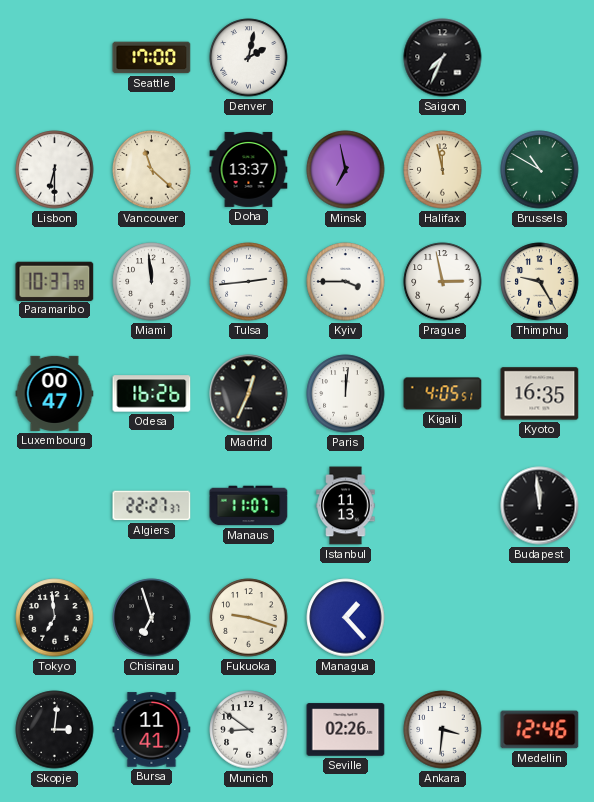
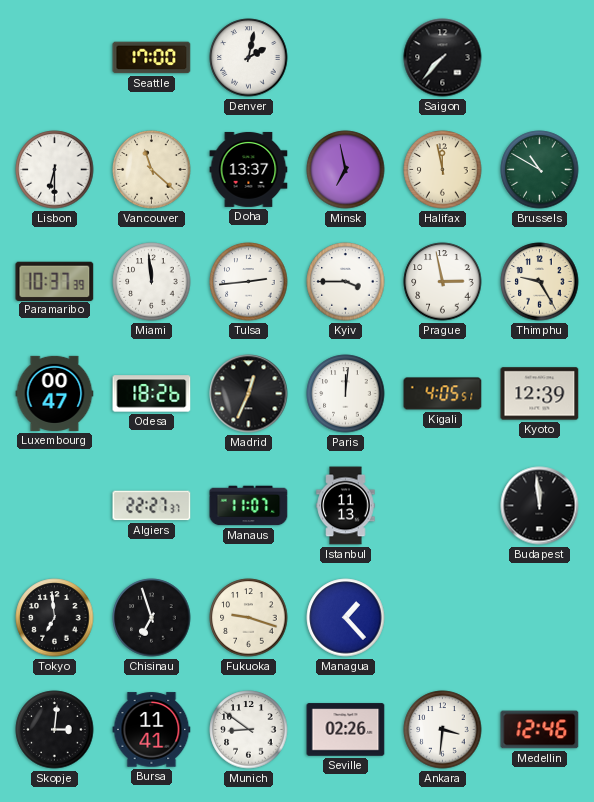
Saigon: 7:34 -> 7:37
Odesa: 16:26 -> 18:26
Kyoto: 16:35 -> 12:39
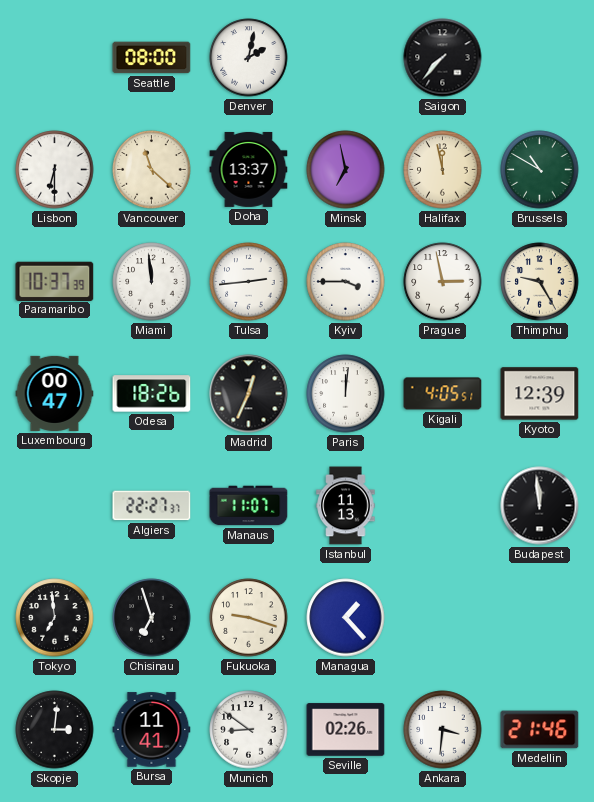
Seattle: 17:00 -> 08:00
Medellin: 12:46 -> 21:46
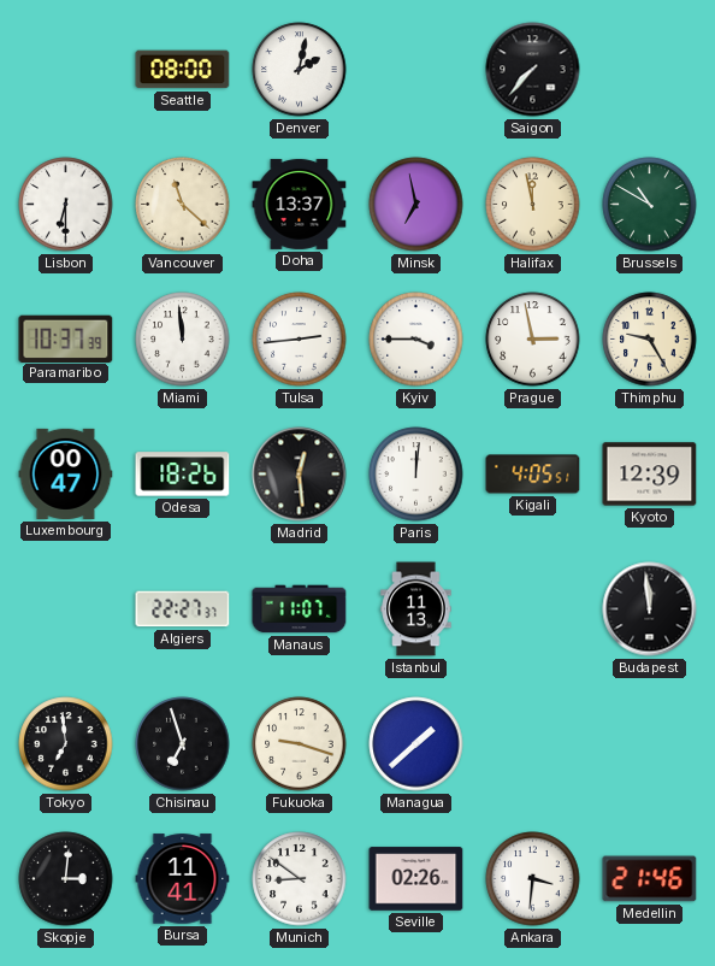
Madrid: 12:34 -> 12:29
Managua: 1:23 -> 1:38
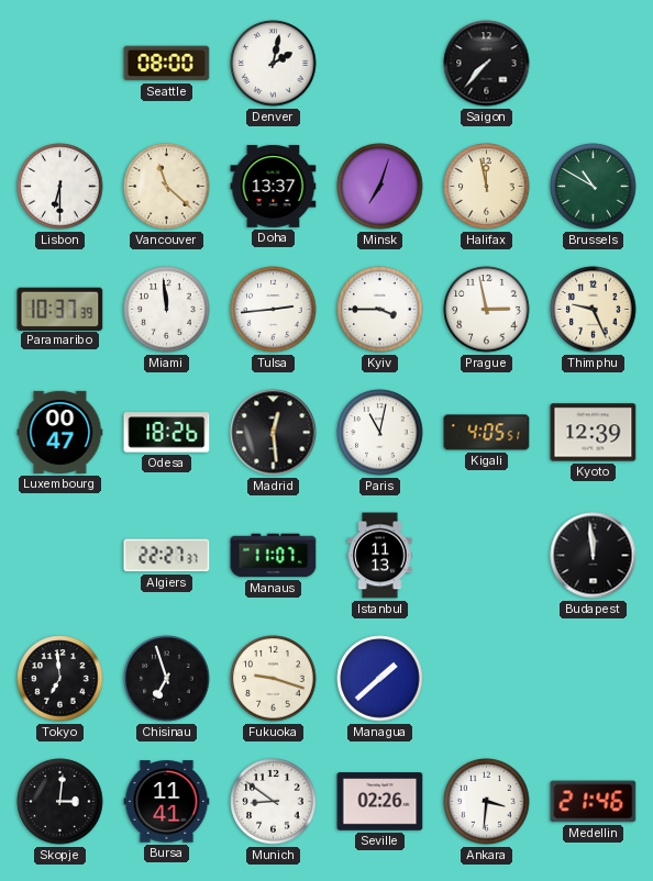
Minsk: 6:58 -> 7:03
Thimphu: 9:25 -> 9:26
Paris: 12:01 -> 11:02
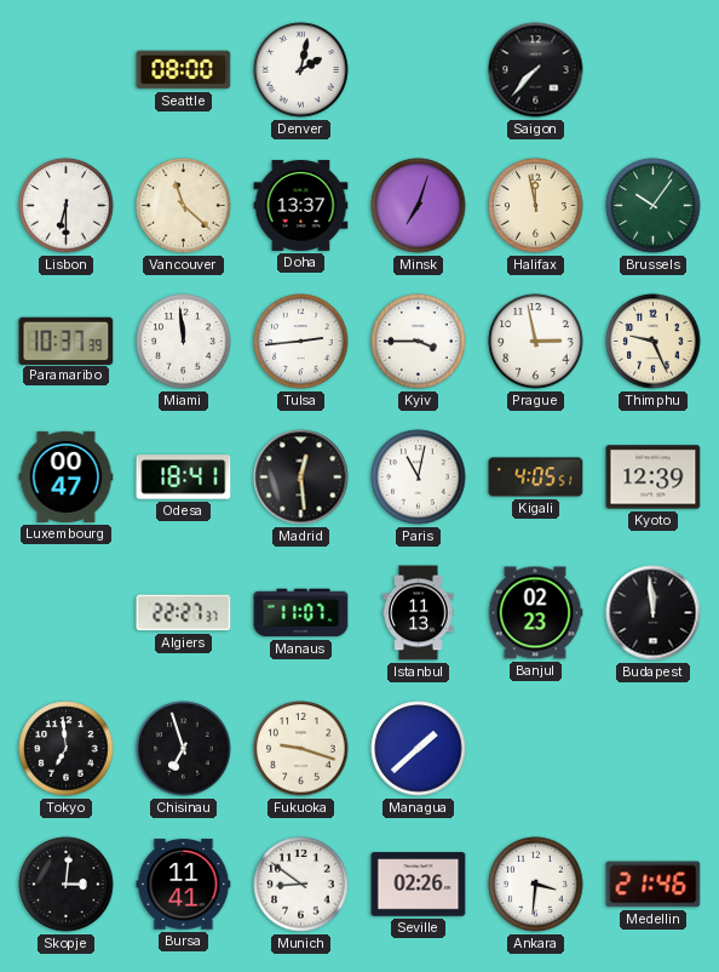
Brussels: 10:50 -> 10:06
Odesa: 18:26 -> 18:41
Banjul: none -> 02:23
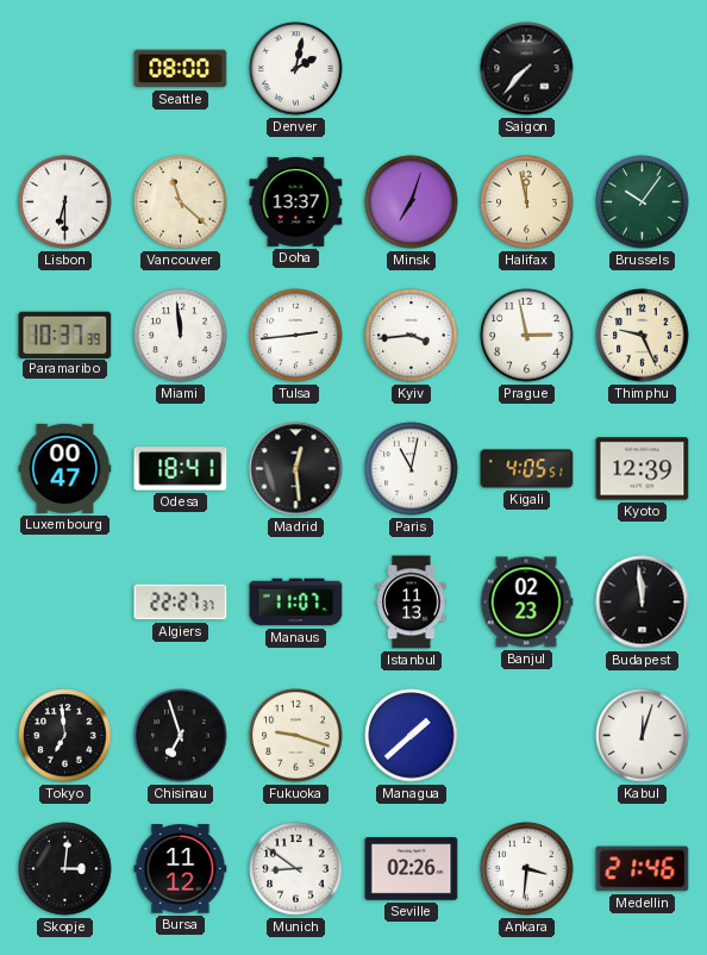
Kyiv: 3:45 -> 3:44
Kabul: none -> 12:03
Bursa: 11:41 -> 11:12
